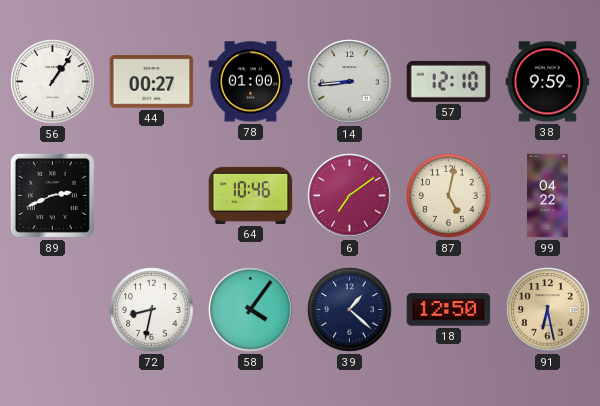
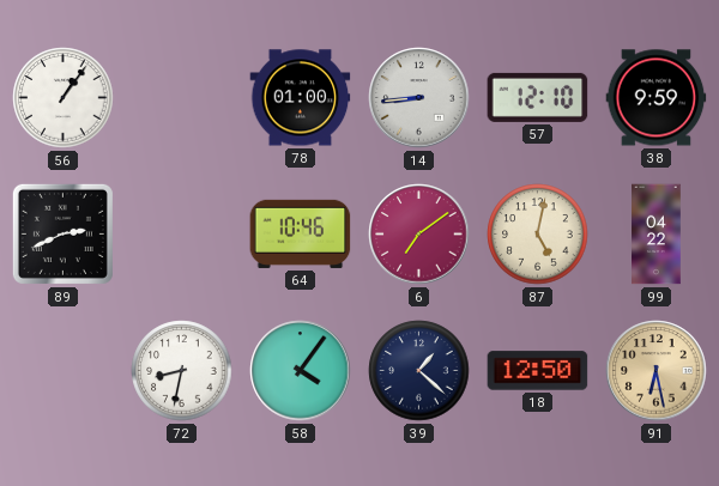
44: 00:27 -> none
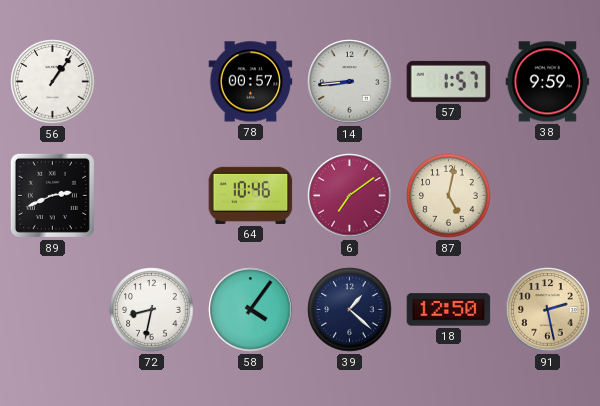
78: 01:00 -> 00:57
57: 12:10 -> 1:57
99: 04:22 -> none
91: 6:28 -> 2:28
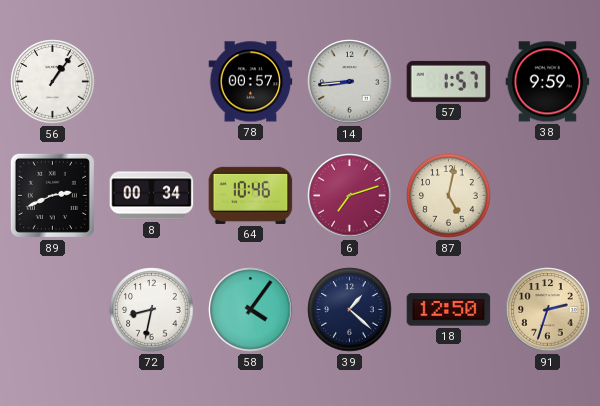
8: none -> 00:34
6: 7:09 -> 7:12
91: 2:28 -> 2:33
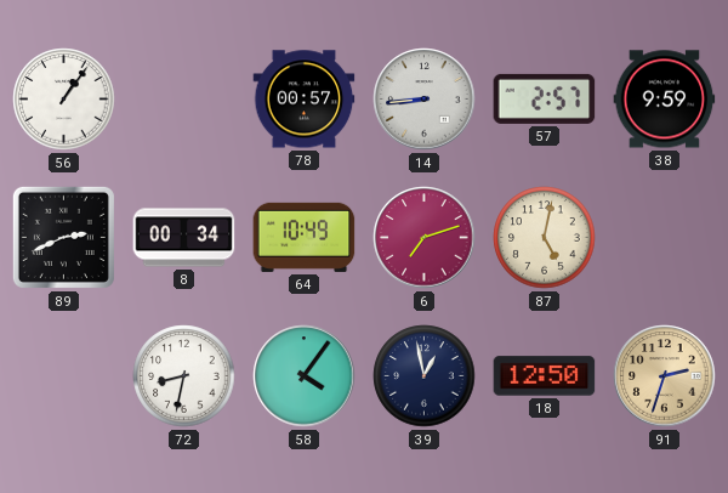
57: 1:57 -> 2:57
64: 10:46 -> 10:49
39: 1:22 -> 12:58
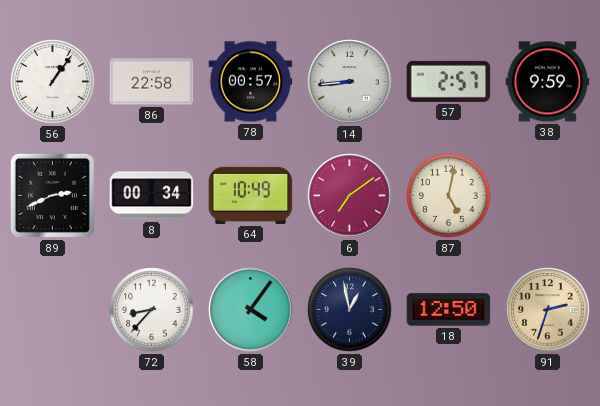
86: none -> 22:58
6: 7:12 -> 7:09
72: 8:32 -> 8:37
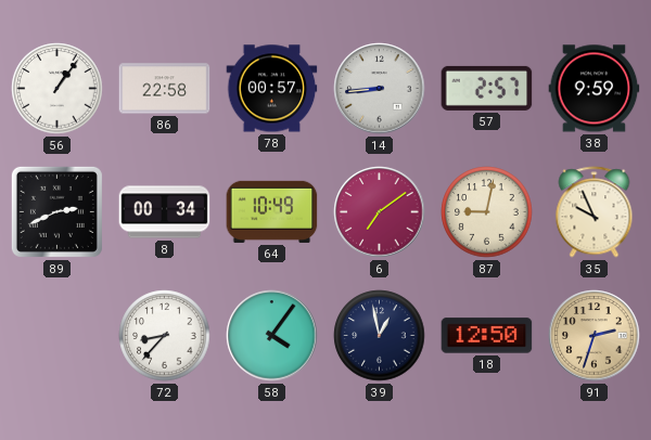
87: 5:02 -> 9:02
35: none -> 9:56
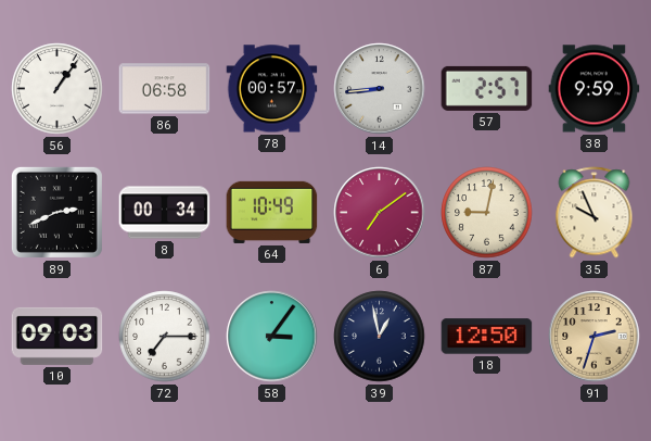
86: 22:58 -> 06:58
10: none -> 09:03
72: 8:37 -> 7:15
58: 4:06 -> 3:06
